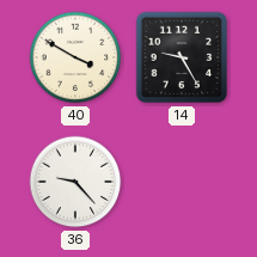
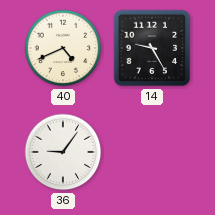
40: 3:50 -> 4:41
36: 9:23 -> 9:06
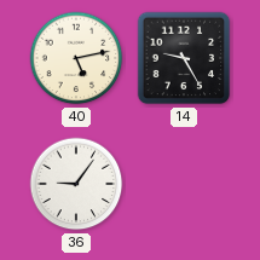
40: 4:41 -> 5:13
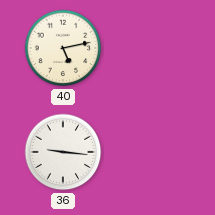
14: 9:25 -> none
36: 9:06 -> 9:16
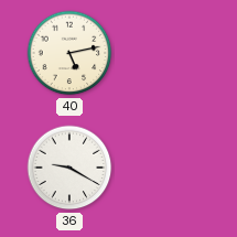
36: 9:16 -> 9:20
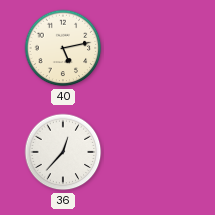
36: 9:20 -> 12:37
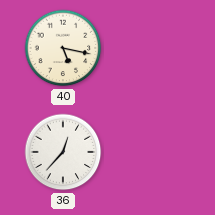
40: 5:13 -> 5:17
